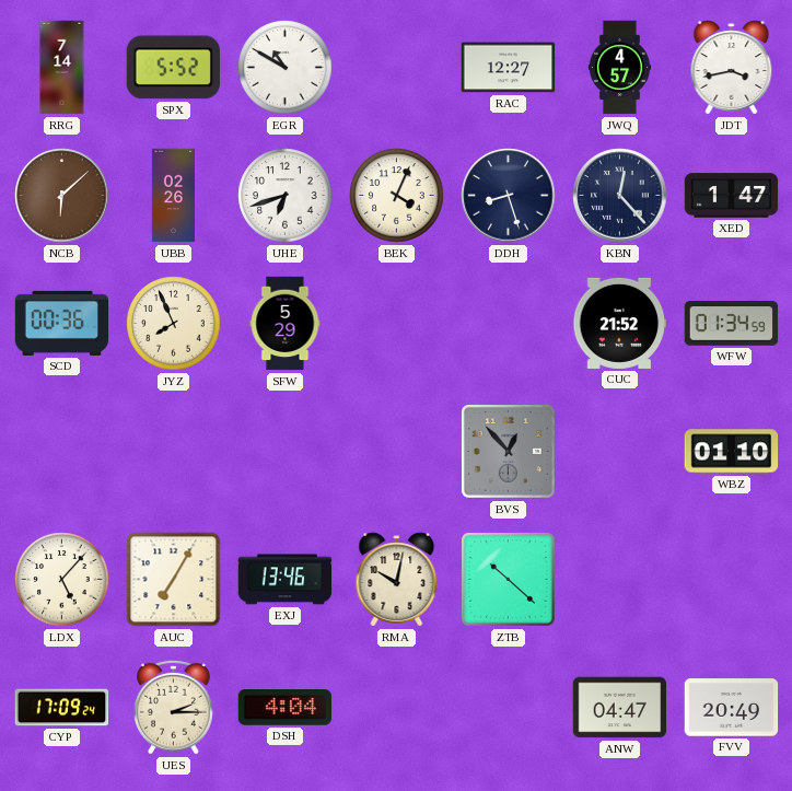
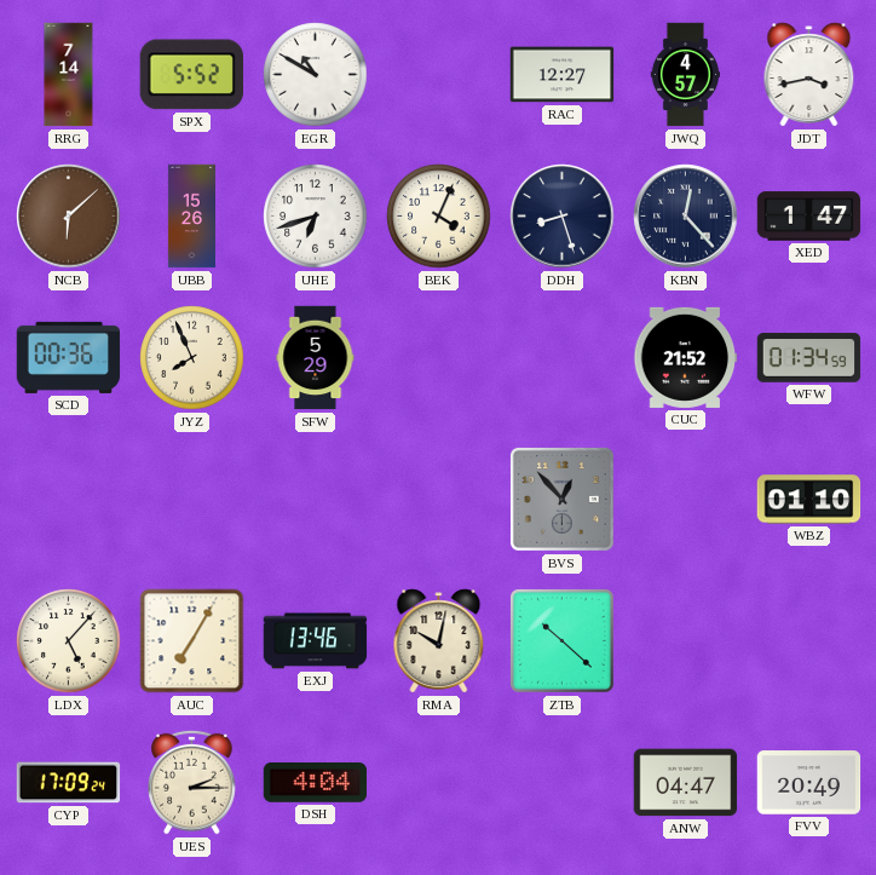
UBB: 02:26 -> 15:26
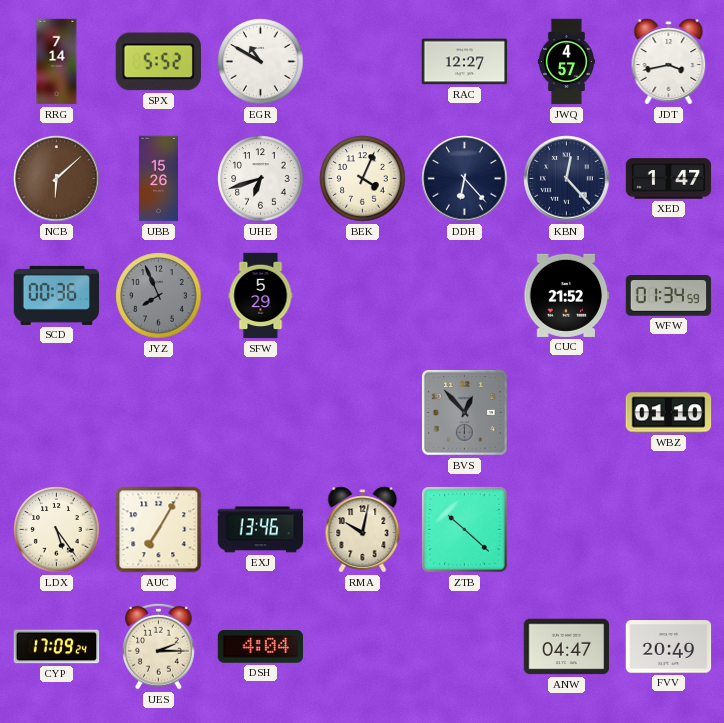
DDH: 8:27 -> 6:23
JYZ dial: cream -> grey
LDX: 5:07 -> 5:24
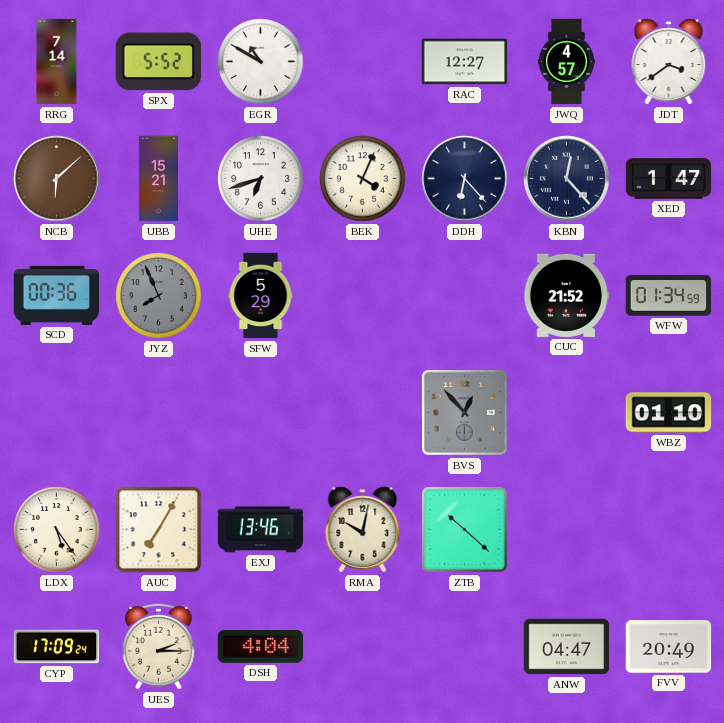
JDT: 3:43 -> 3:39
UBB: 15:26 -> 15:21
